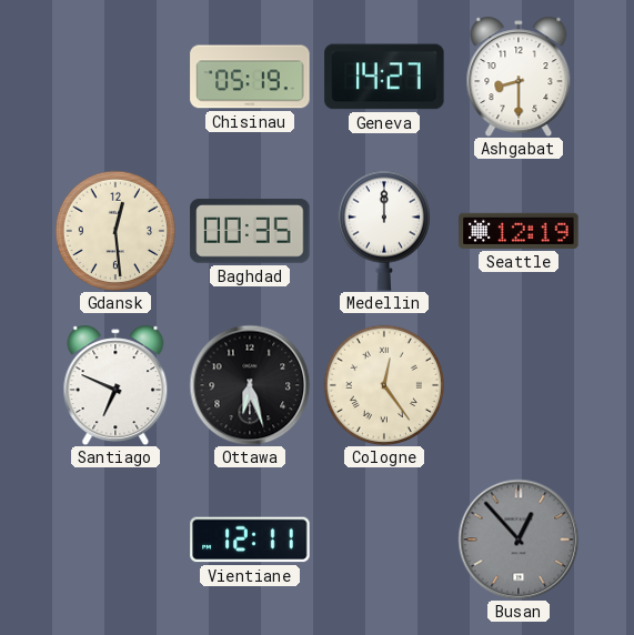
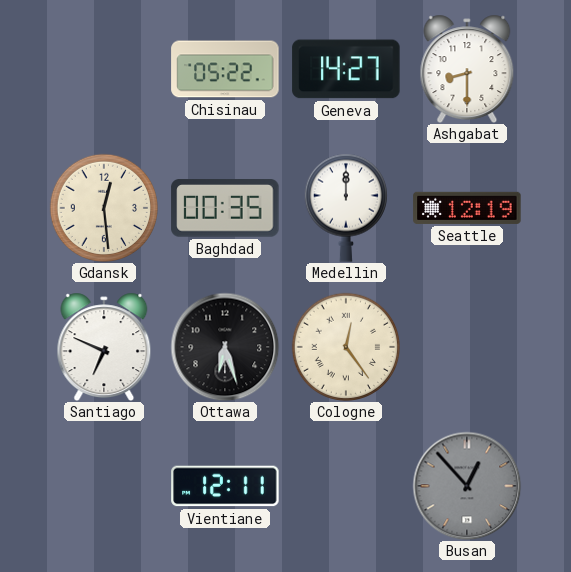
Chisinau: 05:19 -> 05:22
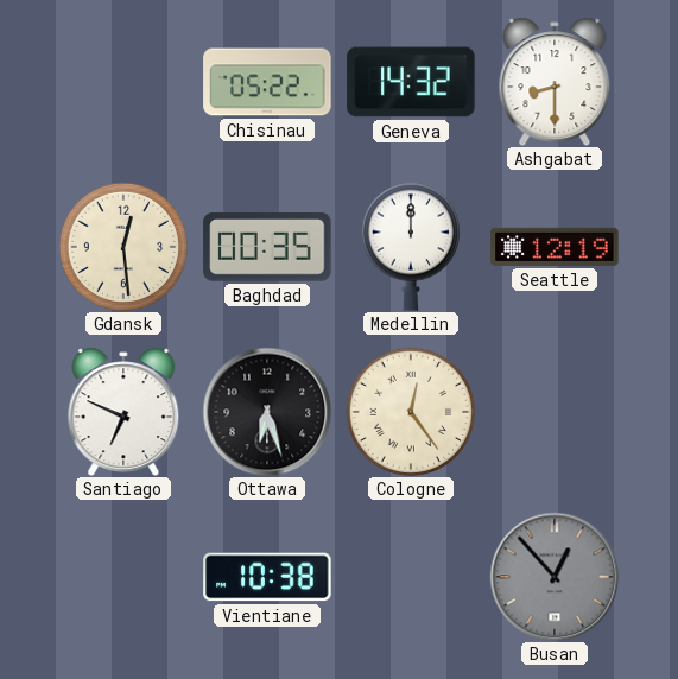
Geneva: 14:27 -> 14:32
Vientiane: 12:11 -> 10:38
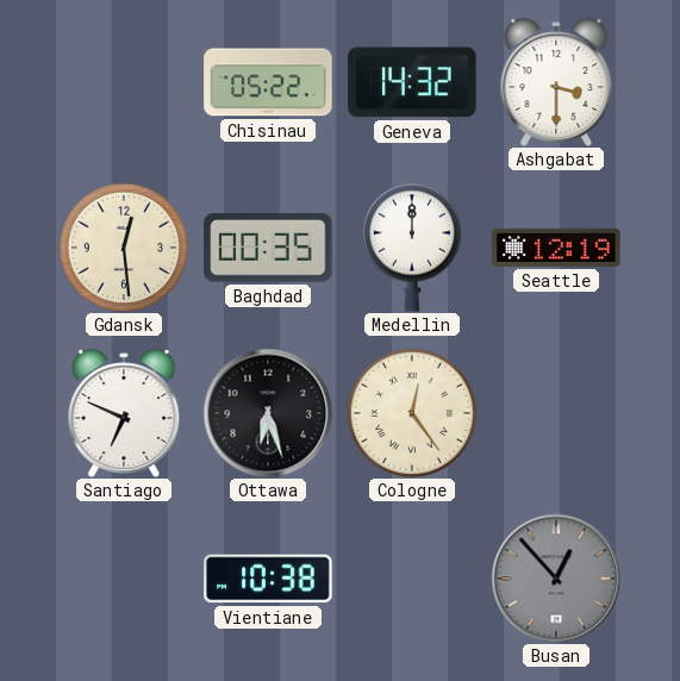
Ashgabat: 8:30 -> 3:30
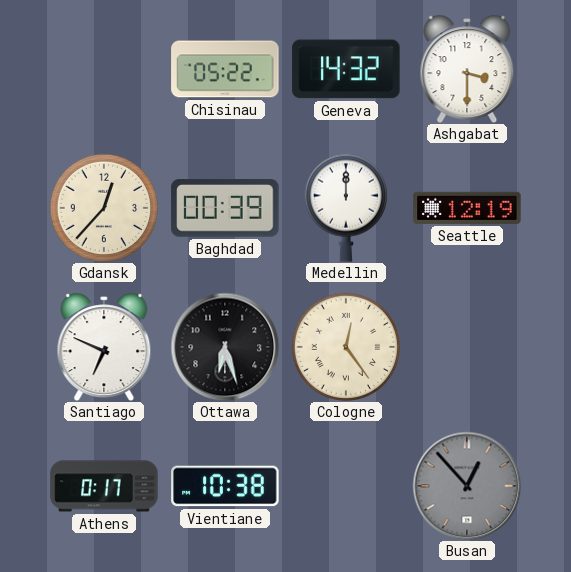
Gdansk: 12:29 -> 12:37
Baghdad: 00:35 -> 00:39
Athens: none -> 0:17
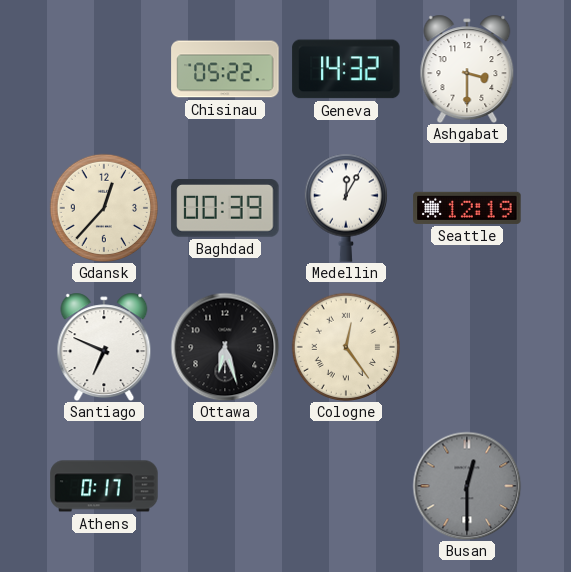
Medellin: 12:00 -> 12:05
Vientiane: 10:38 -> none
Busan: 12:53 -> 12:30
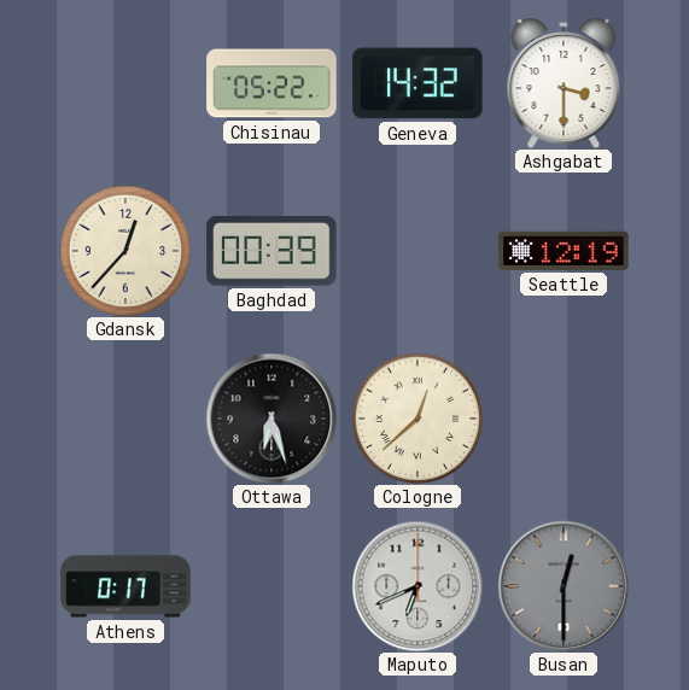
Medellin: 12:05 -> none
Santiago: 6:49 -> none
Cologne: 12:24 -> 12:38
Maputo: none -> 6:41
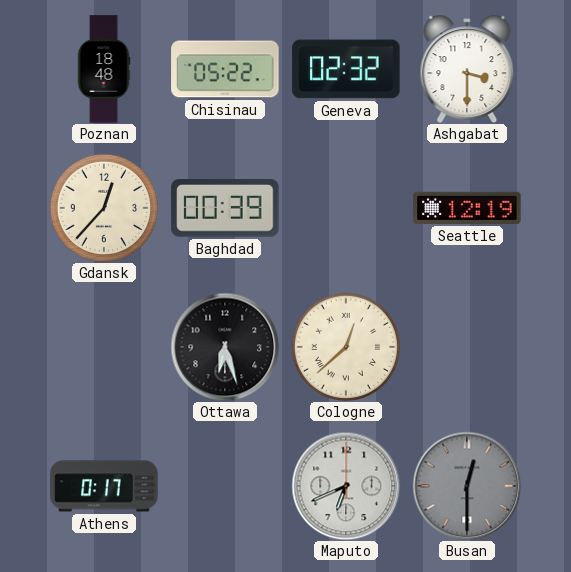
Poznan: none -> 18:48
Geneva: 14:32 -> 02:32
